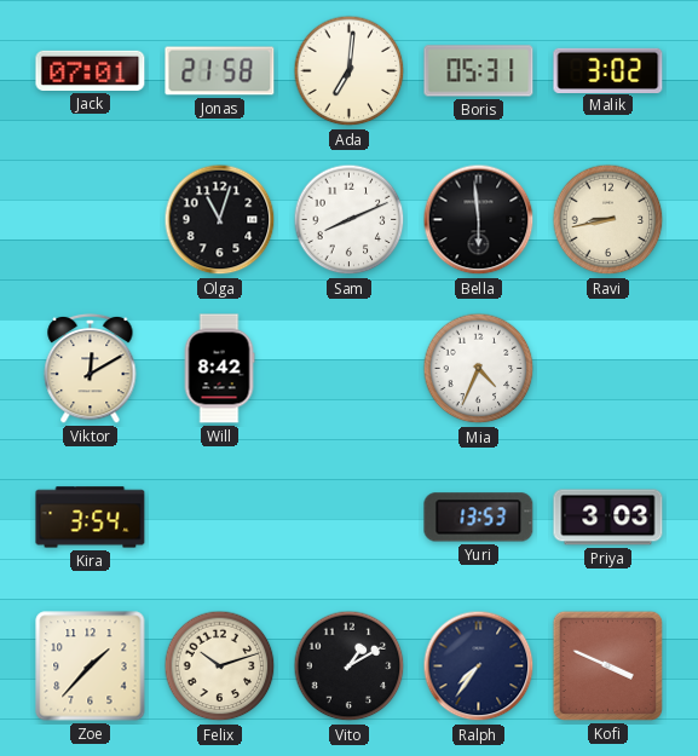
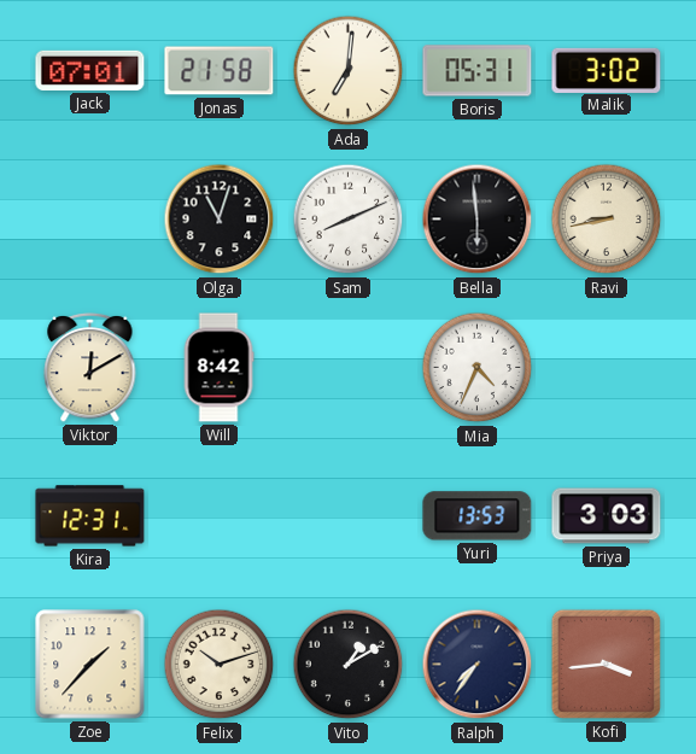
Kira: 3:54 -> 12:31
Kofi: 3:49 -> 3:44
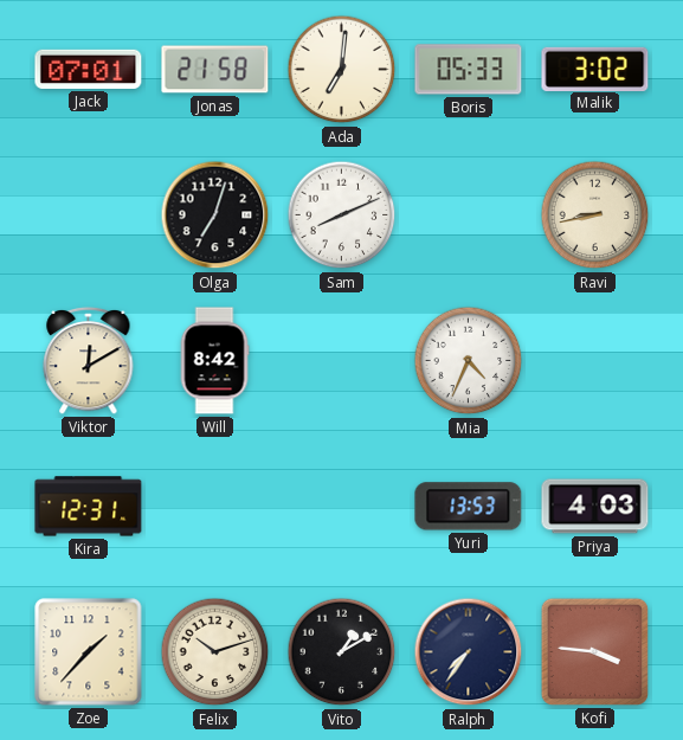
Boris: 05:31 -> 05:33
Olga: 11:03 -> 7:03
Bella: 5:59 -> none
Priya: 3:03 -> 4:03
Kofi: 3:44 -> 3:46
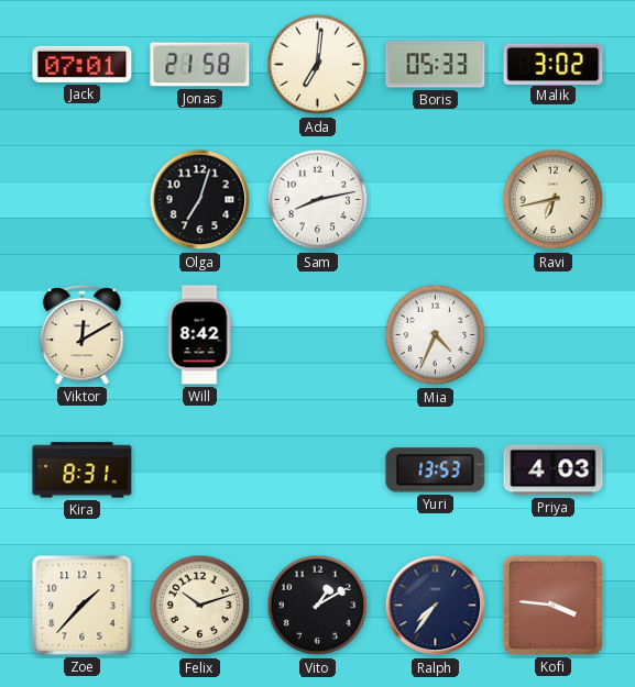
Sam: 8:11 -> 8:13
Ravi: 8:43 -> 6:43
Kira: 12:31 -> 8:31
